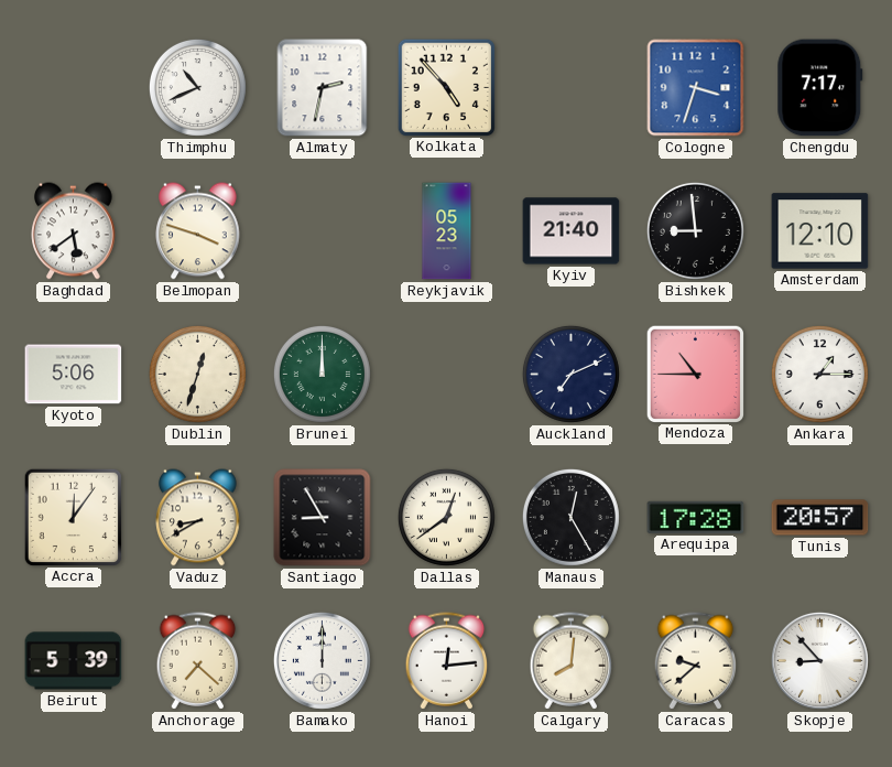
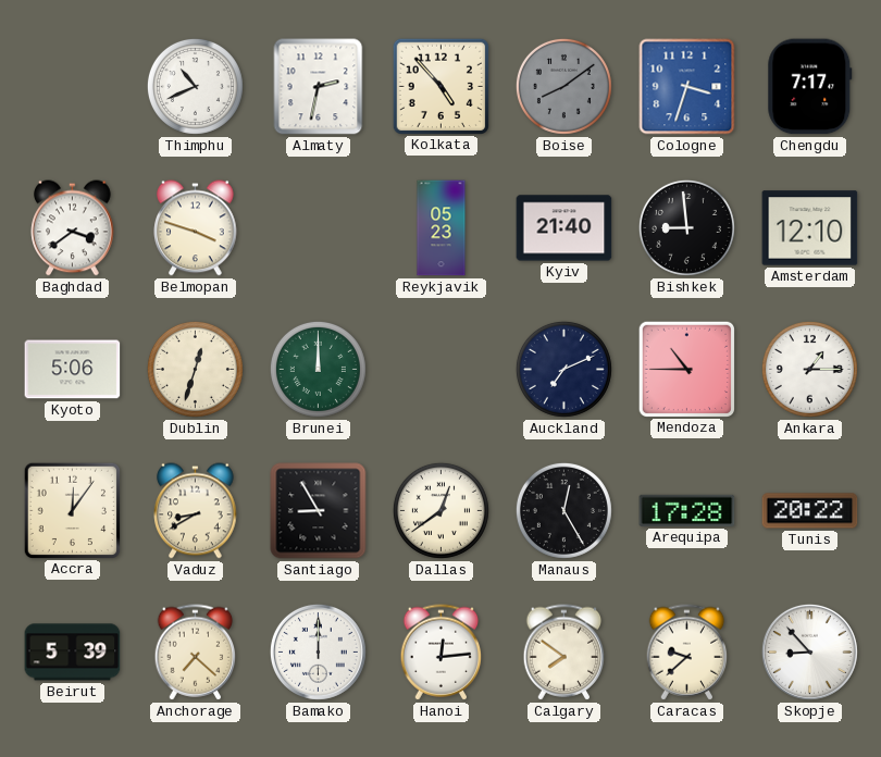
Boise: none -> 8:09
Baghdad: 5:39 -> 3:39
Tunis: 20:57 -> 20:22
Calgary: 8:01 -> 7:51
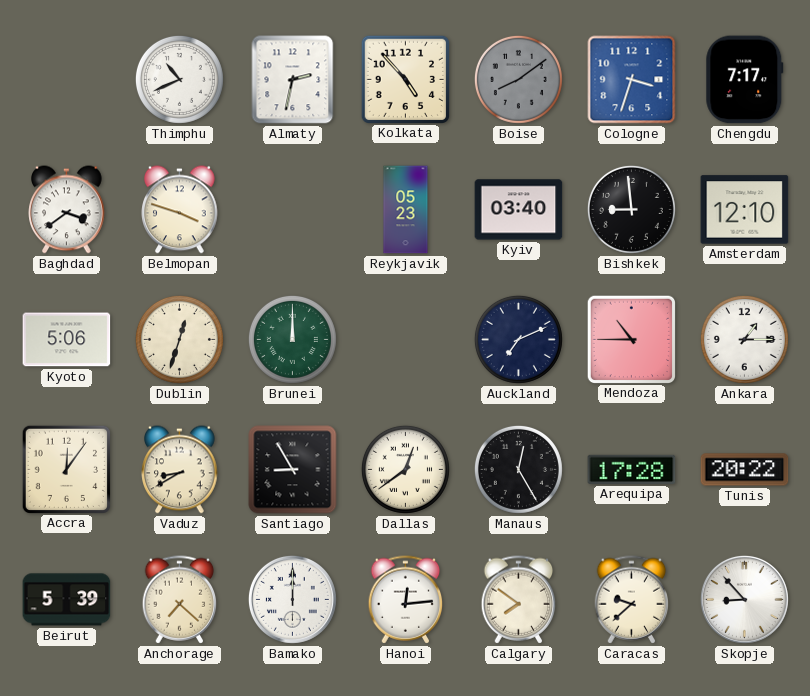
Kyiv: 21:40 -> 03:40
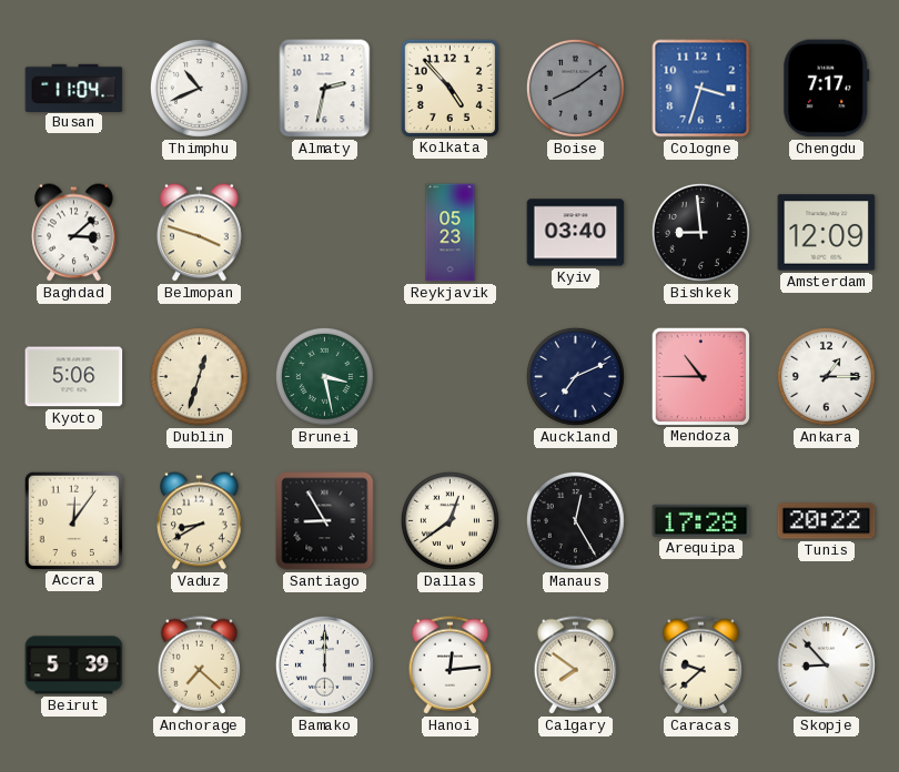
Busan: none -> 11:04
Baghdad: 3:39 -> 3:08
Amsterdam: 12:10 -> 12:09
Brunei: 12:00 -> 3:28
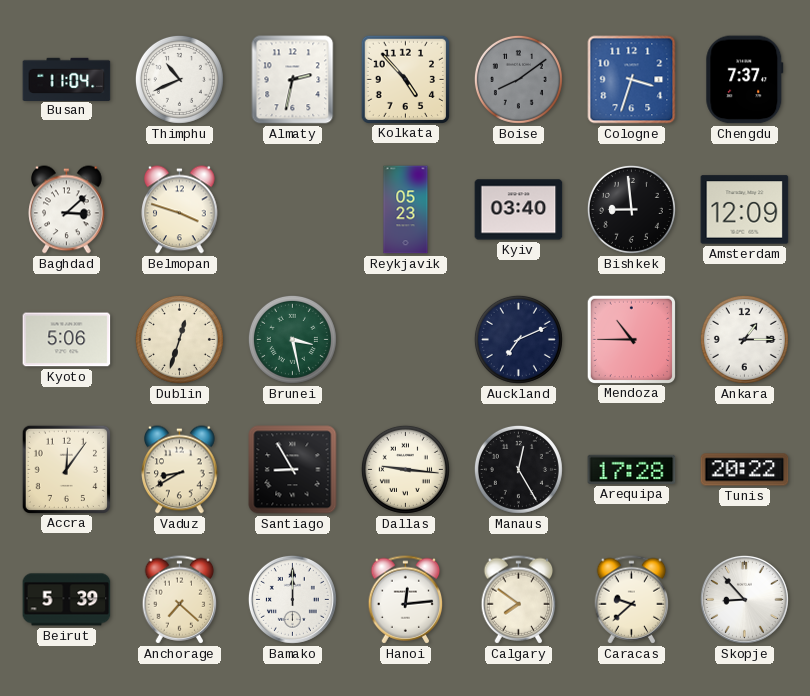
Chengdu: 7:17 -> 7:37
Dallas: 12:39 -> 9:16
